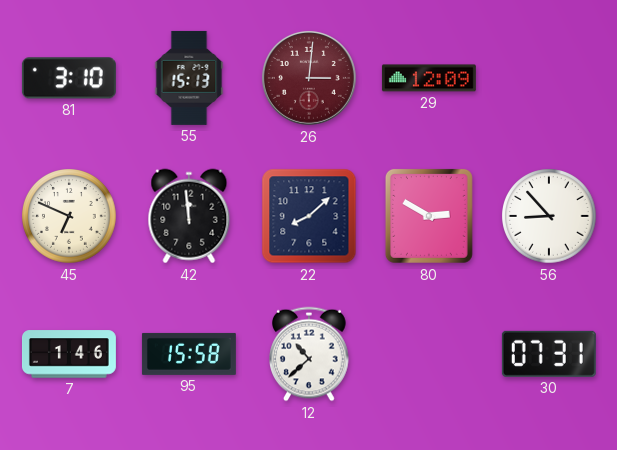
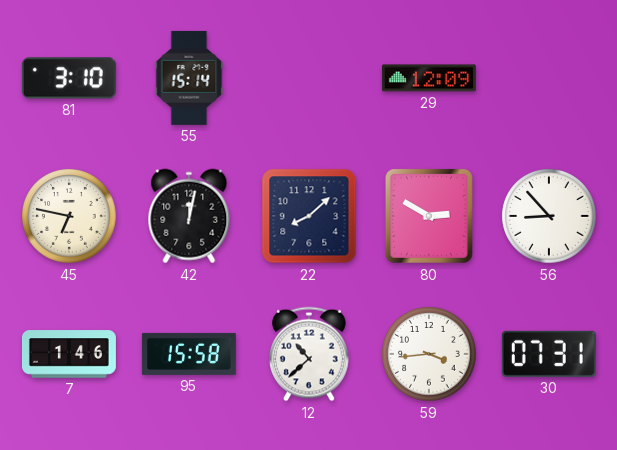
55: 15:13 -> 15:14
26: 3:01 -> none
45: 6:49 -> 6:47
42: 11:59 -> 12:02
59: none -> 3:44
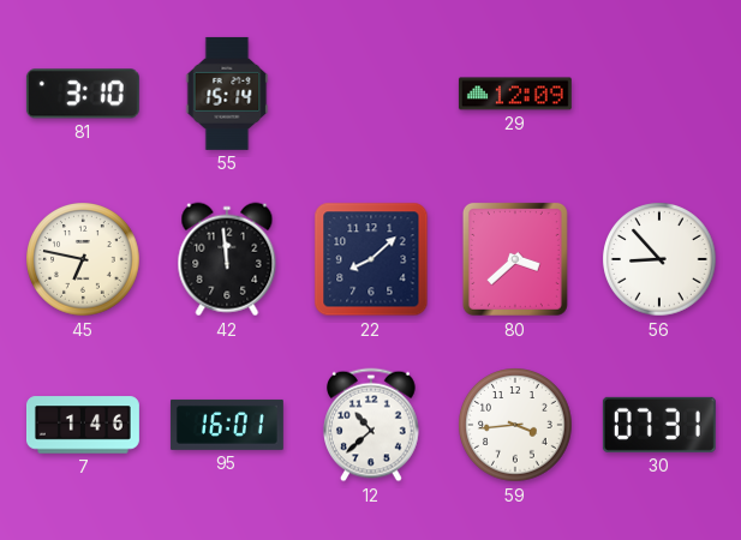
42: 12:02 -> 11:59
80: 2:50 -> 3:38
95: 15:58 -> 16:01
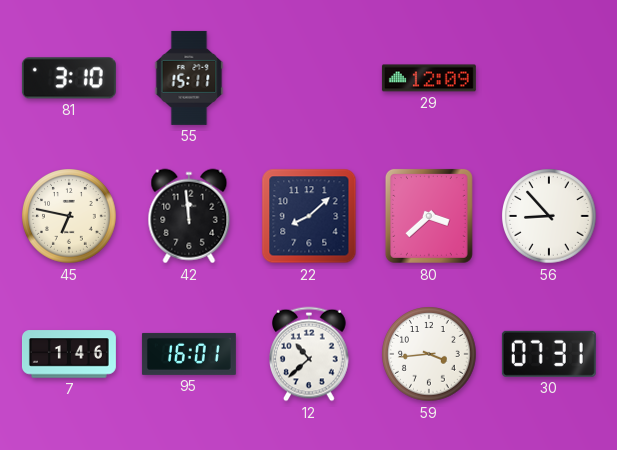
55: 15:14 -> 15:11
